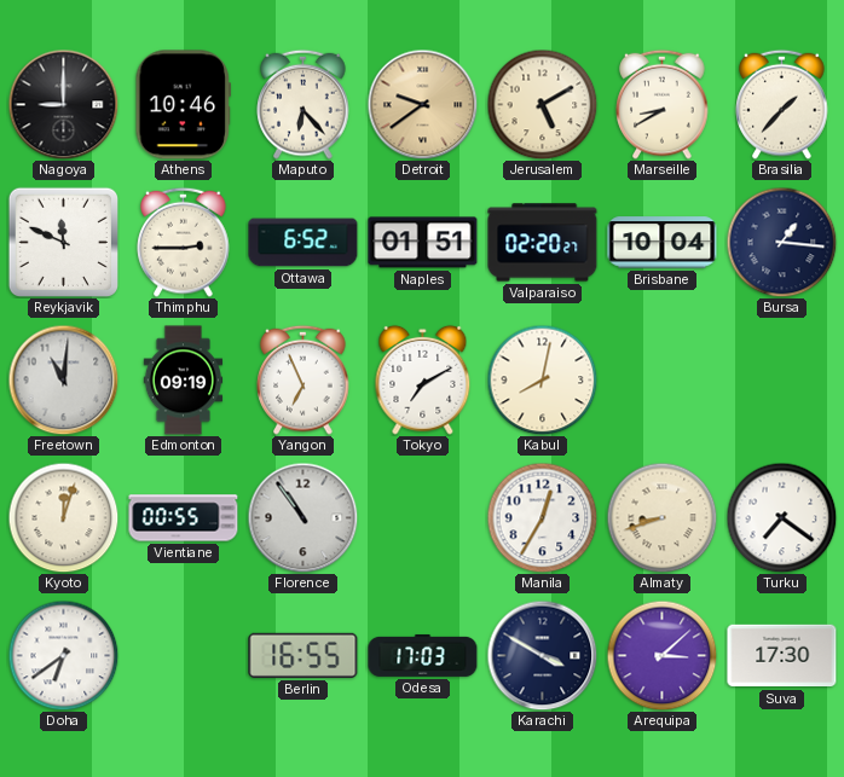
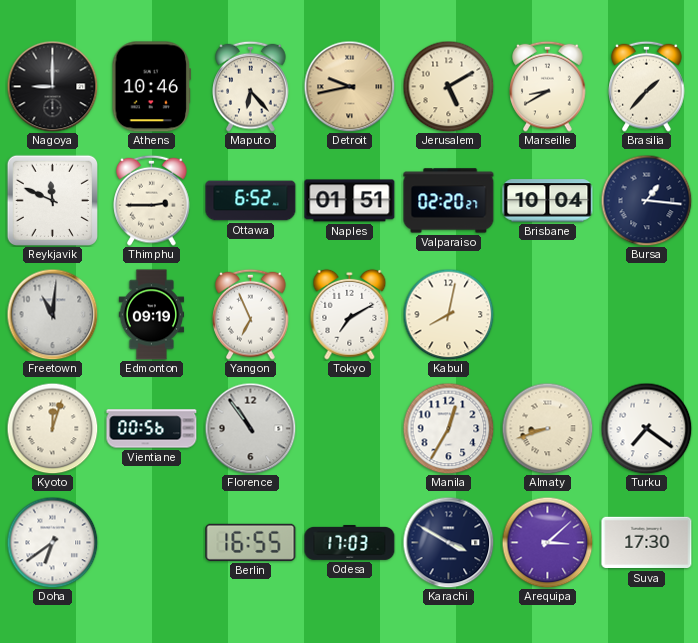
Detroit: 9:39 -> 9:43
Vientiane: 00:55 -> 00:56
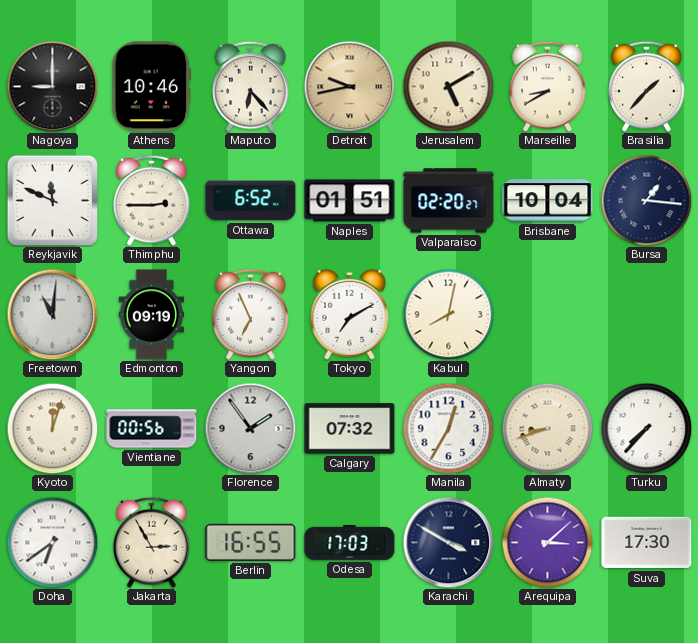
Florence: 10:54 -> 1:54
Calgary: none -> 07:32
Turku: 7:21 -> 7:37
Jakarta: none -> 2:55
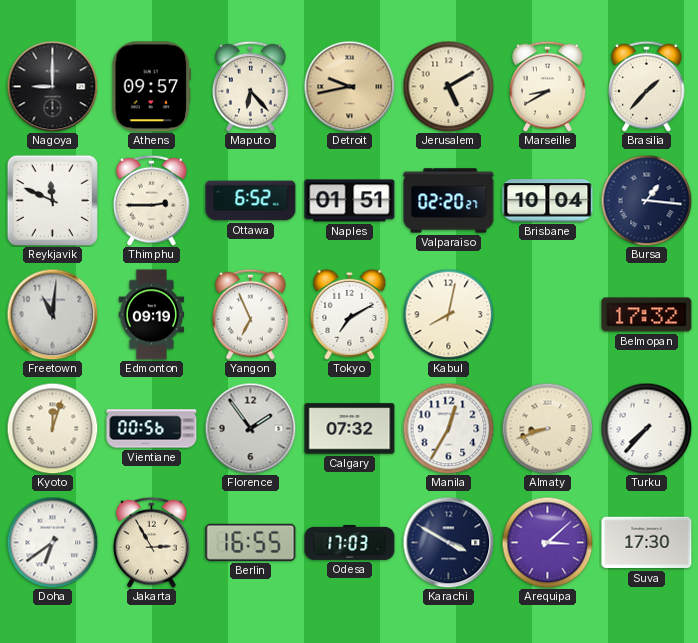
Athens: 10:46 -> 09:57
Belmopan: none -> 17:32
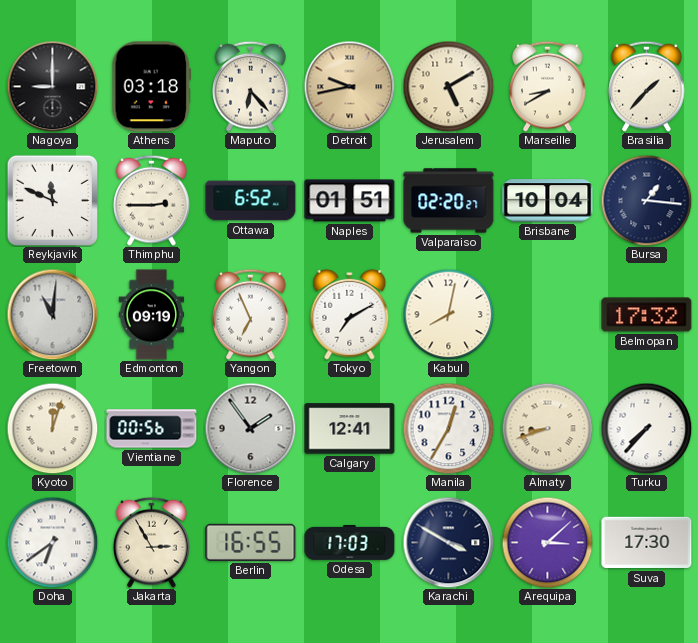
Athens: 09:57 -> 03:18
Calgary: 07:32 -> 12:41
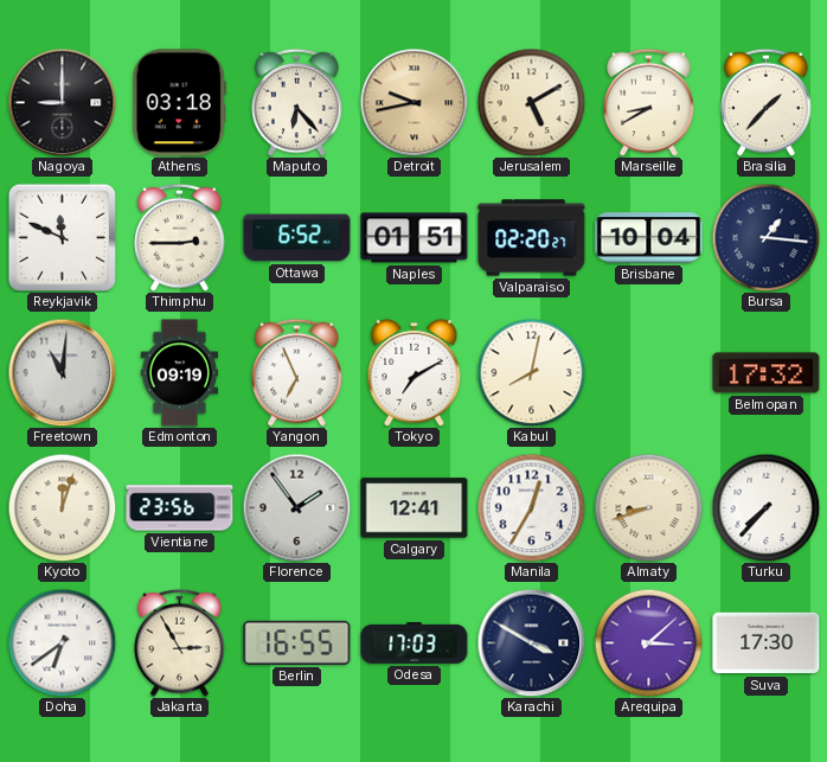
Vientiane: 00:56 -> 23:56
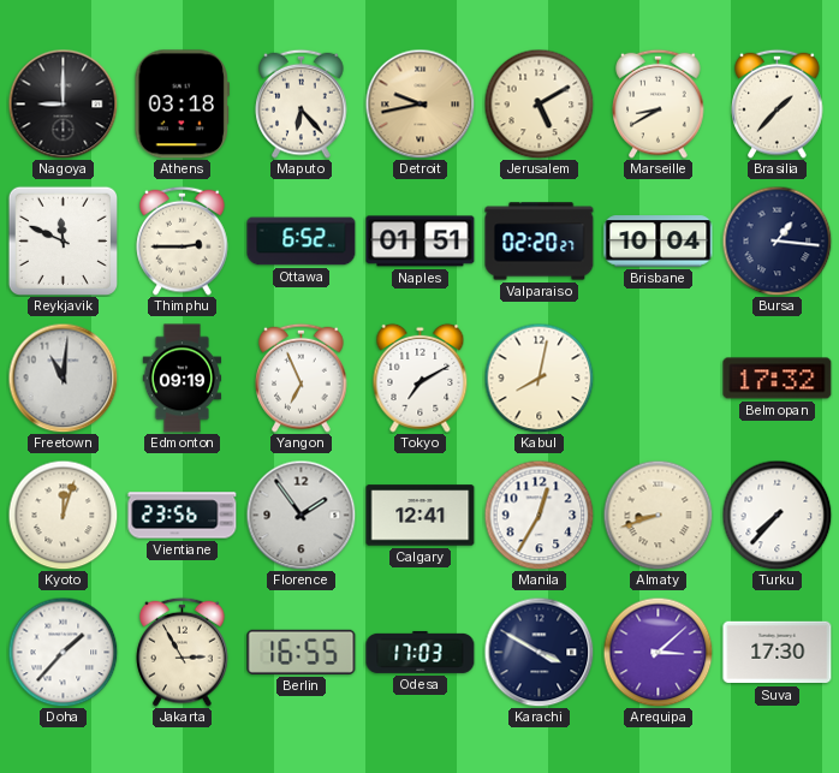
Doha: 6:39 -> 1:37
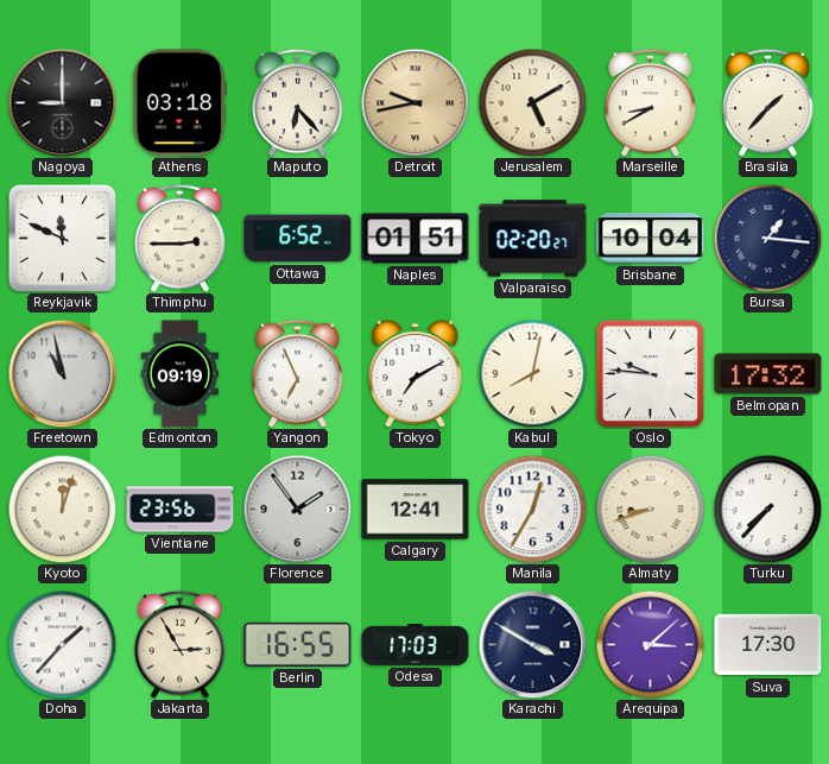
Freetown: 11:01 -> 10:58
Oslo: none -> 9:46
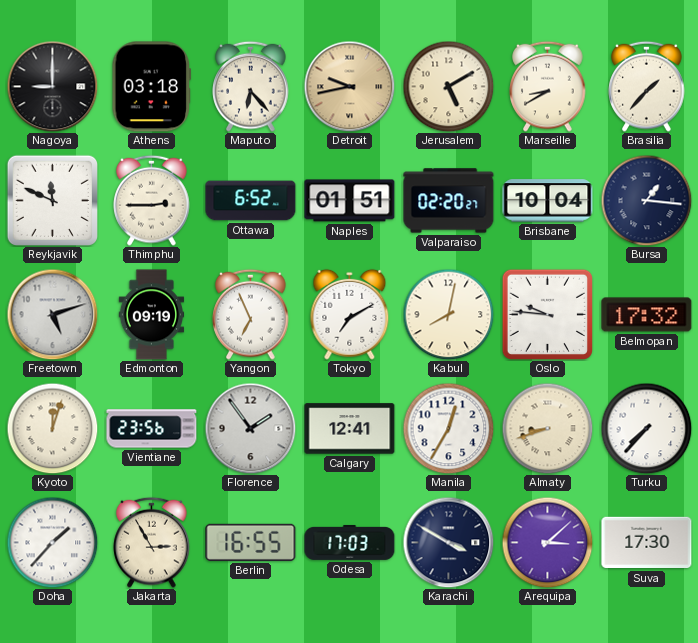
Freetown: 10:58 -> 5:12
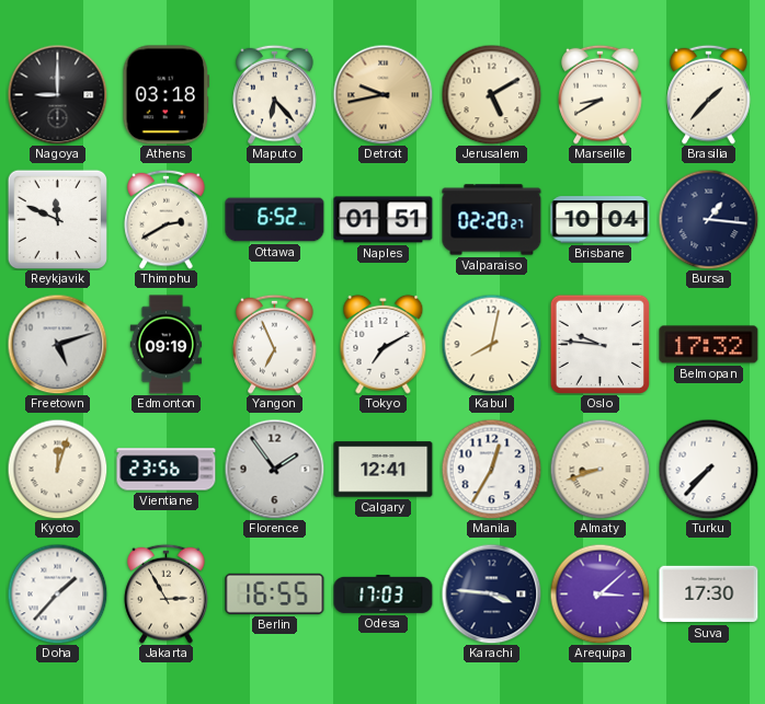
Thimphu: 2:45 -> 2:40
Karachi: 3:50 -> 3:46
